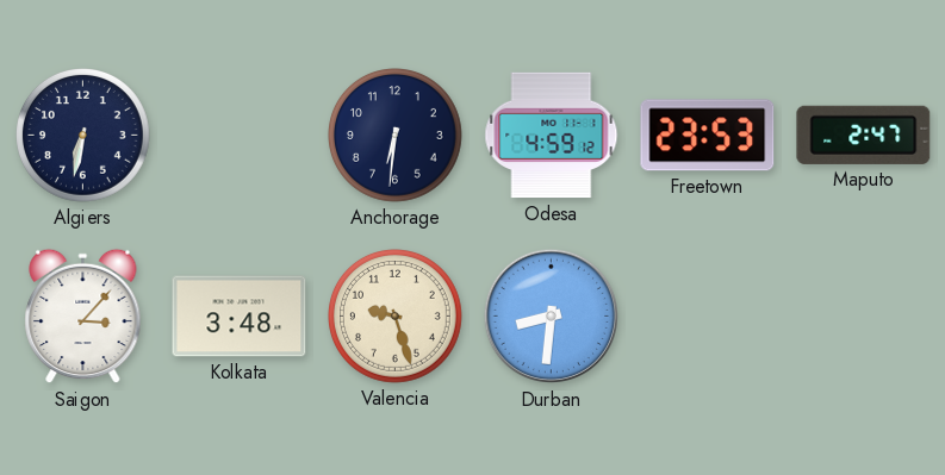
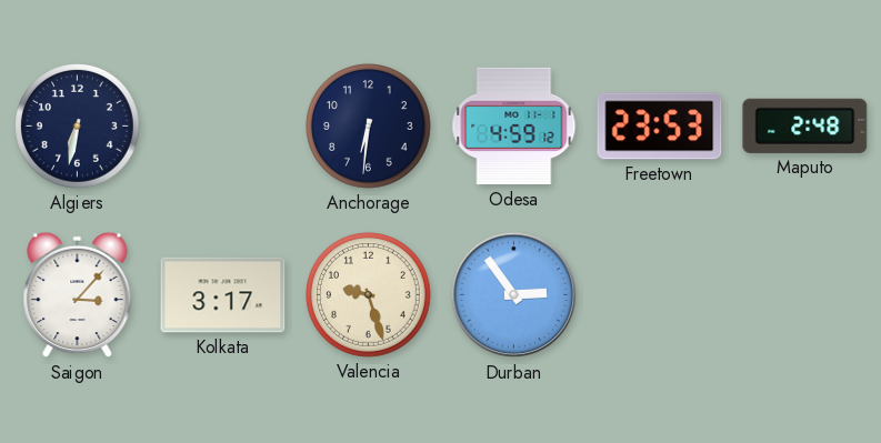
Maputo: 2:47 -> 2:48
Kolkata: 3:48 -> 3:17
Durban: 8:31 -> 2:54
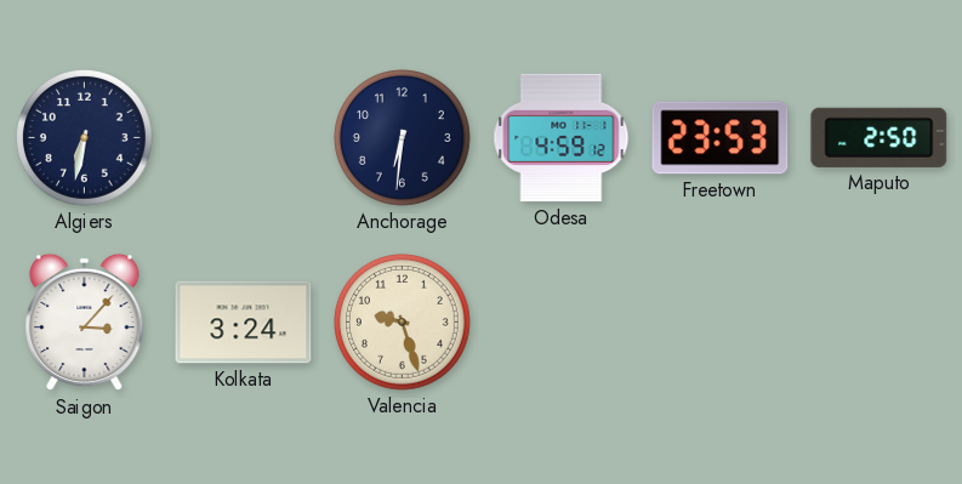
Maputo: 2:48 -> 2:50
Kolkata: 3:17 -> 3:24
Durban: 2:54 -> none
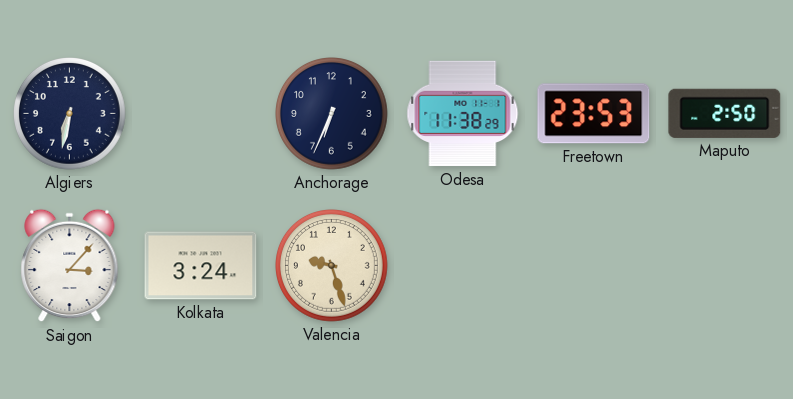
Anchorage: 6:31 -> 6:34
Odesa: 4:59 -> 11:38
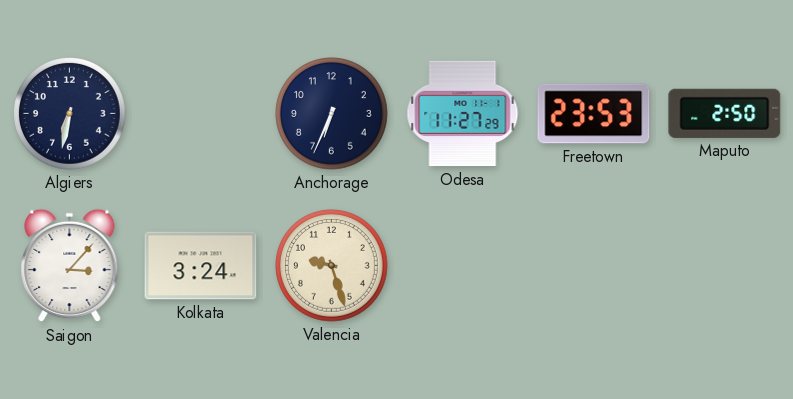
Odesa: 11:38 -> 11:27
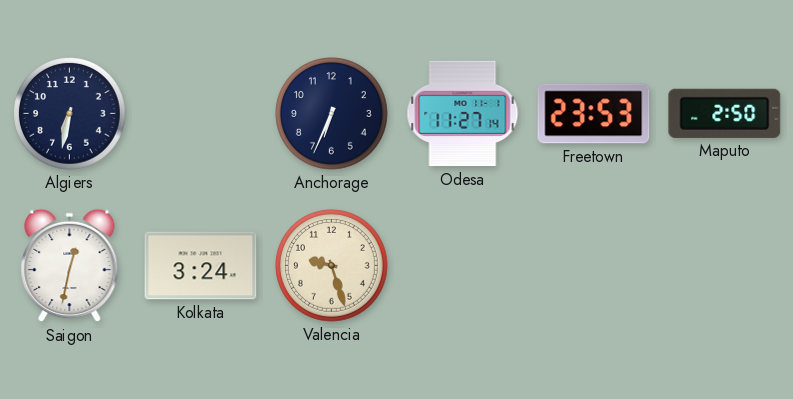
Odesa: 11:27:29 -> 11:27:14
Saigon: 3:07 -> 12:32
